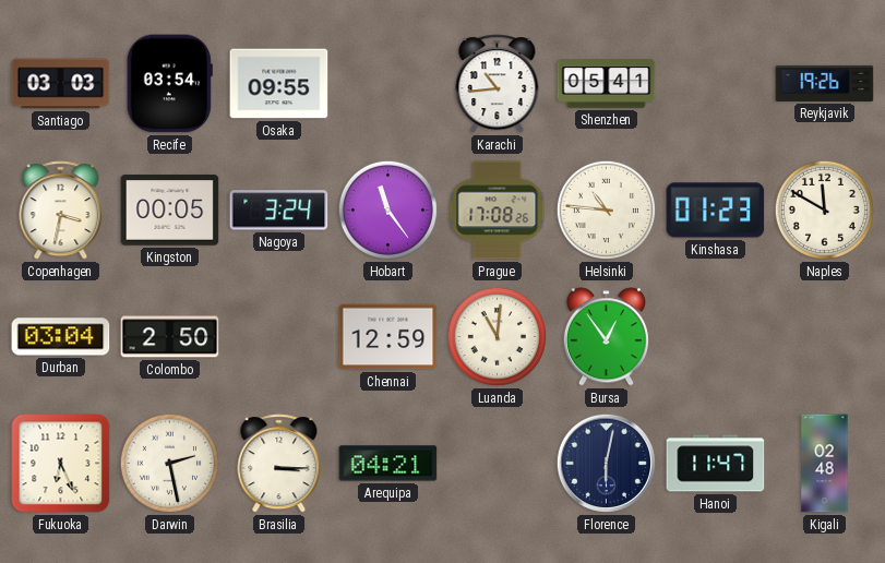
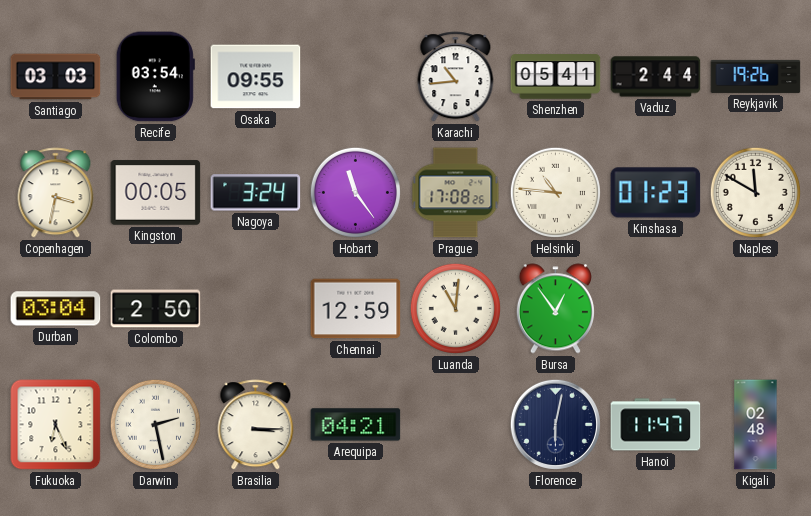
Vaduz: none -> 2:44
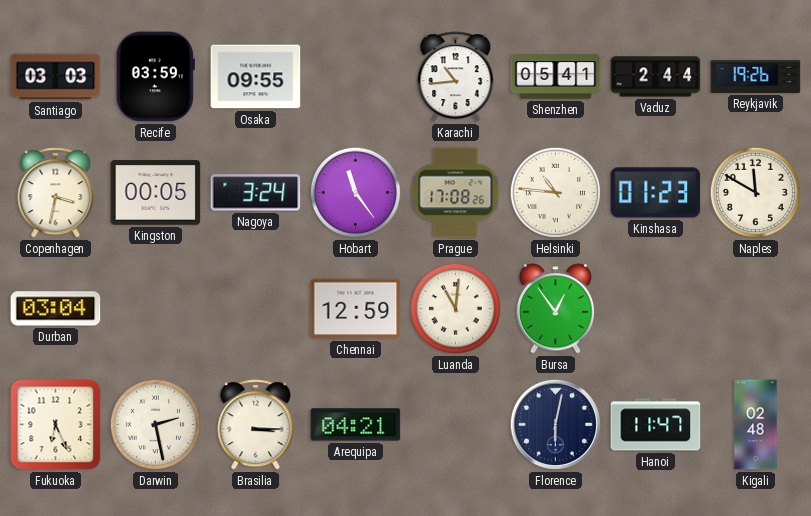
Recife: 03:54 -> 03:59
Colombo: 2:50 -> none
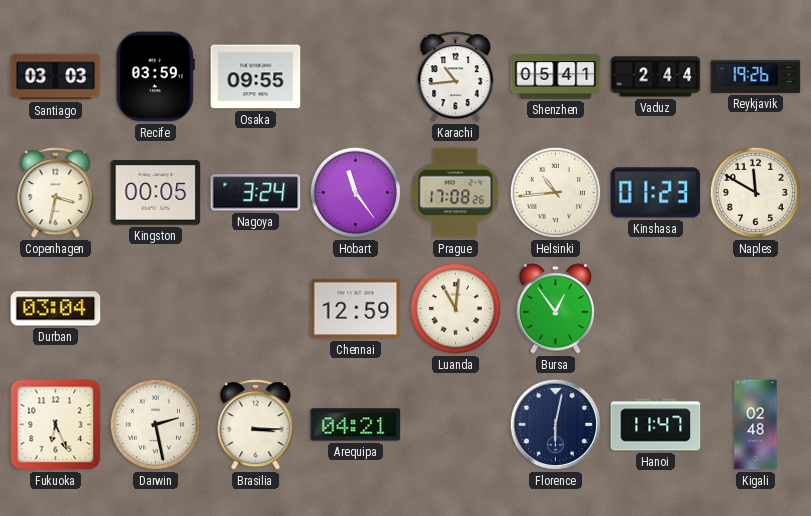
Helsinki: 10:46 -> 10:44
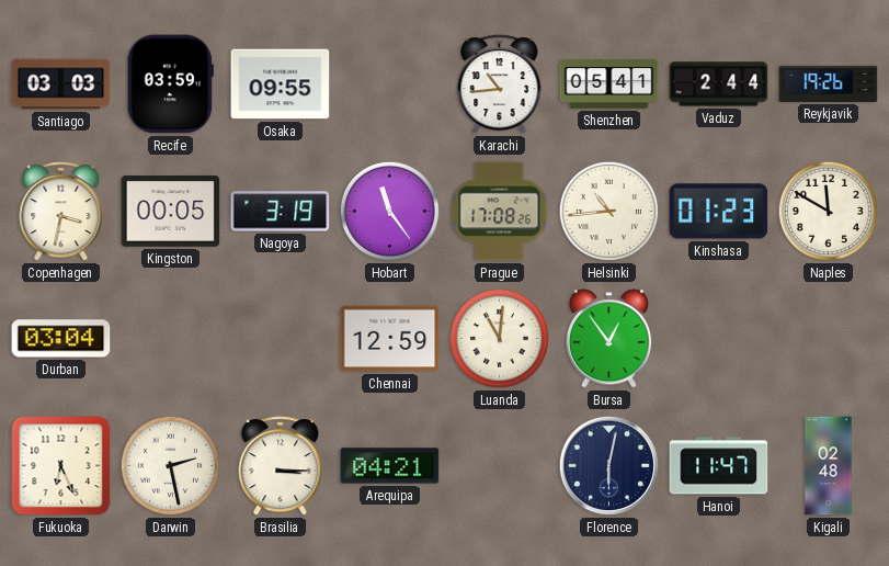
Nagoya: 3:24 -> 3:19
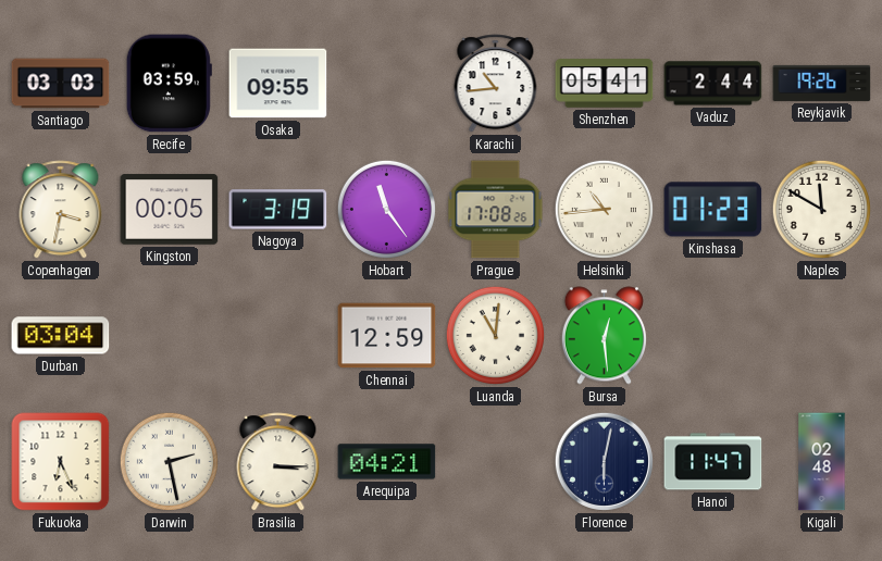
Bursa: 12:54 -> 12:29
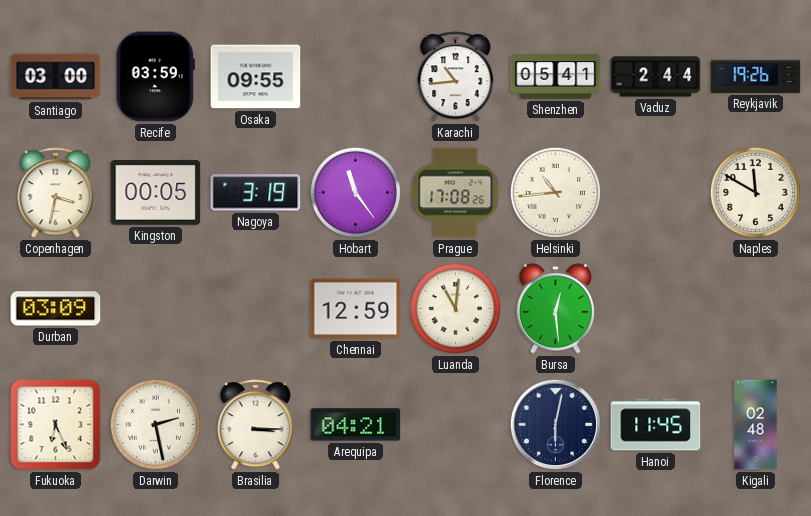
Santiago: 03:03 -> 03:00
Kinshasa: 01:23 -> none
Durban: 03:04 -> 03:09
Hanoi: 11:47 -> 11:45
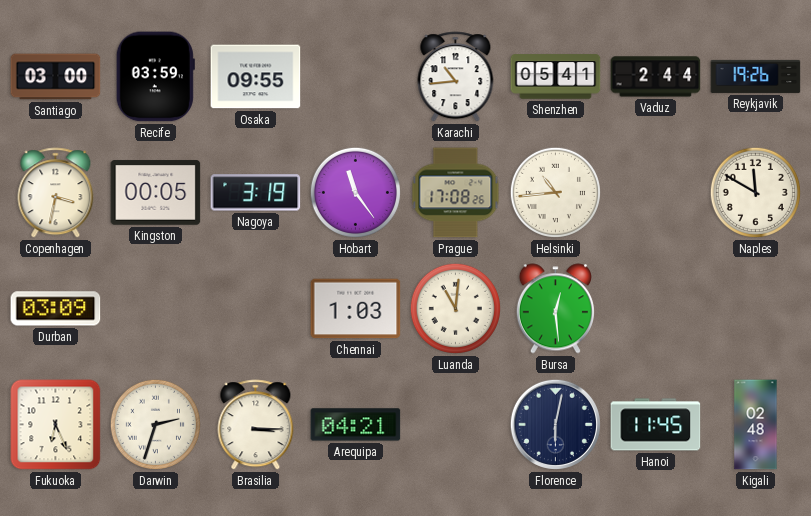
Chennai: 12:59 -> 1:03
Darwin: 2:28 -> 2:33
